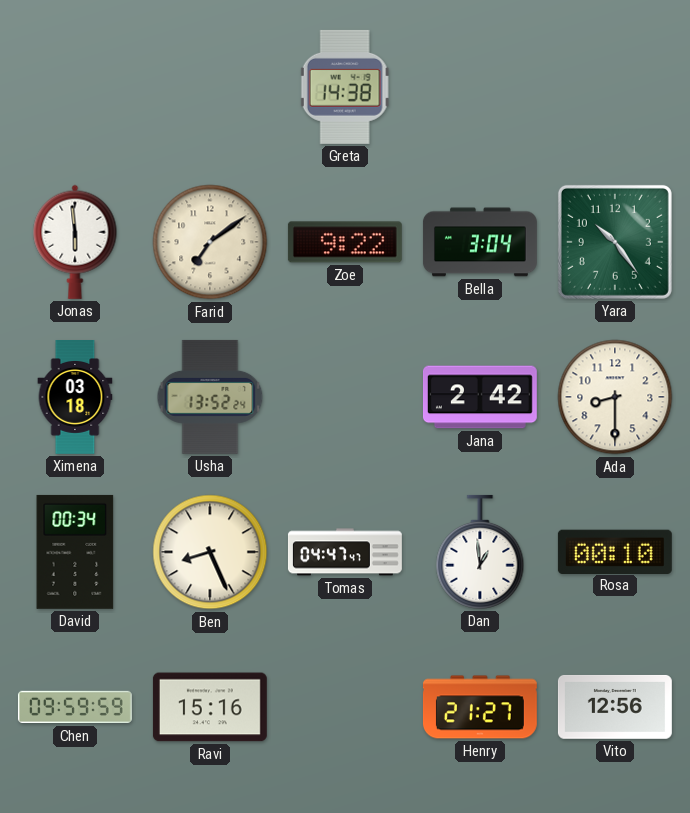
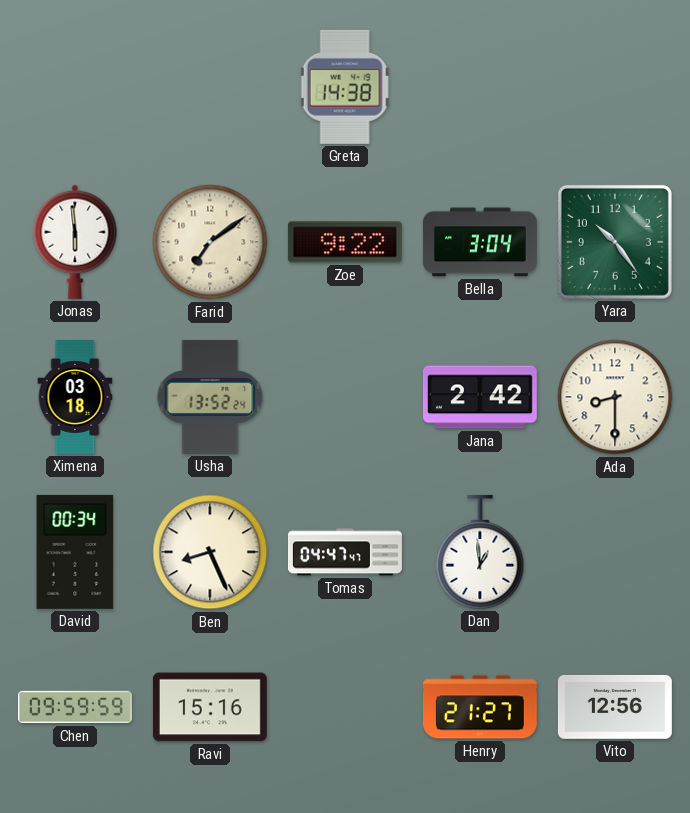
Rosa: 00:10 -> none
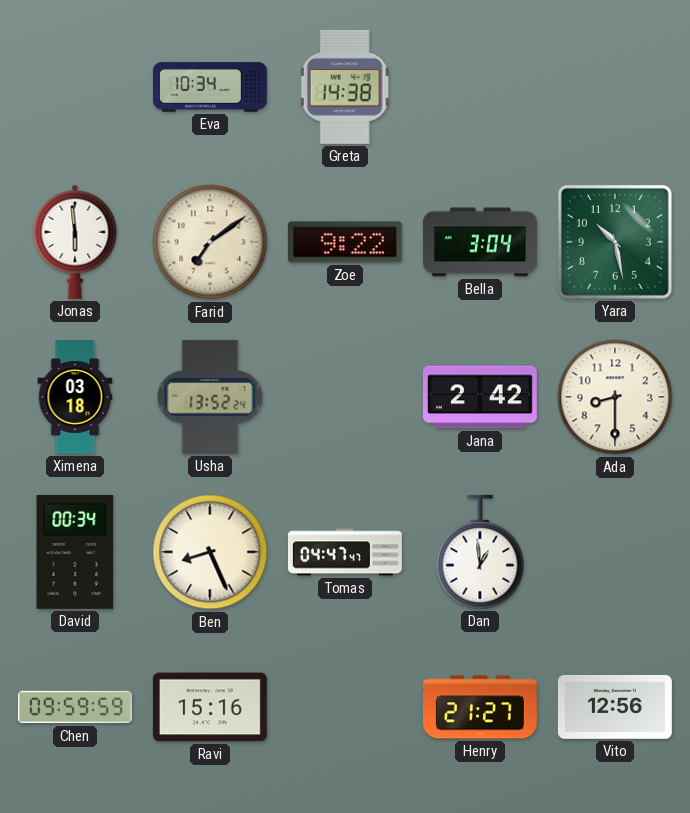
Eva: none -> 10:34
Yara: 10:24 -> 10:28
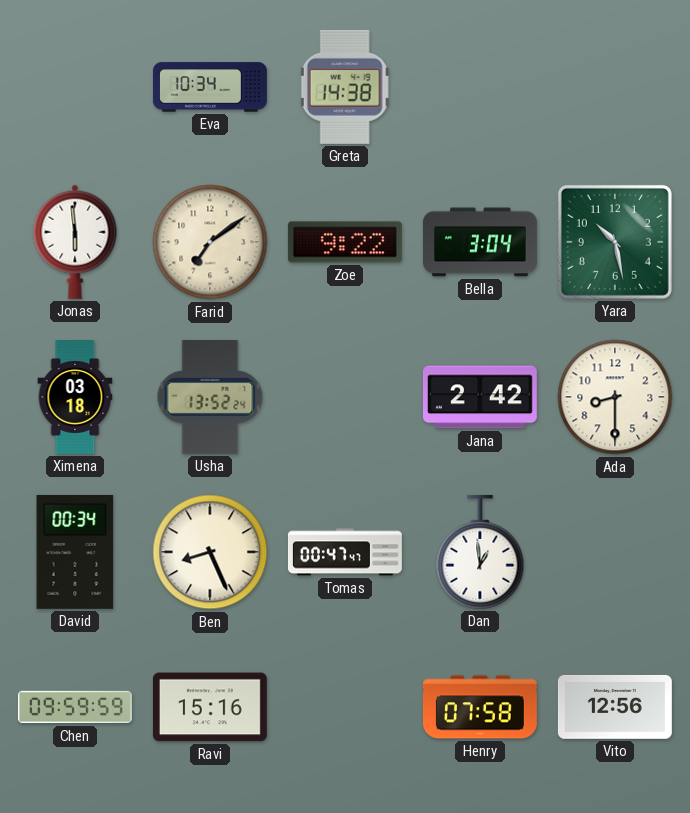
Tomas: 04:47 -> 00:47
Henry: 21:27 -> 07:58
